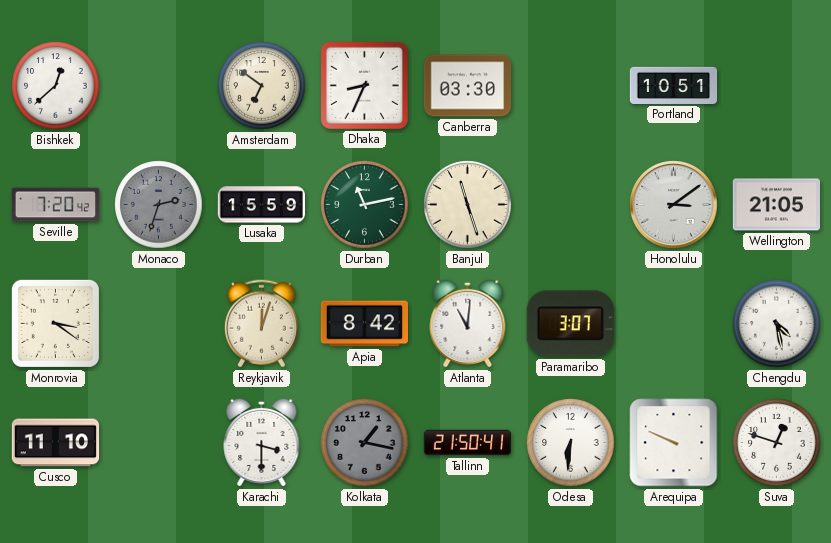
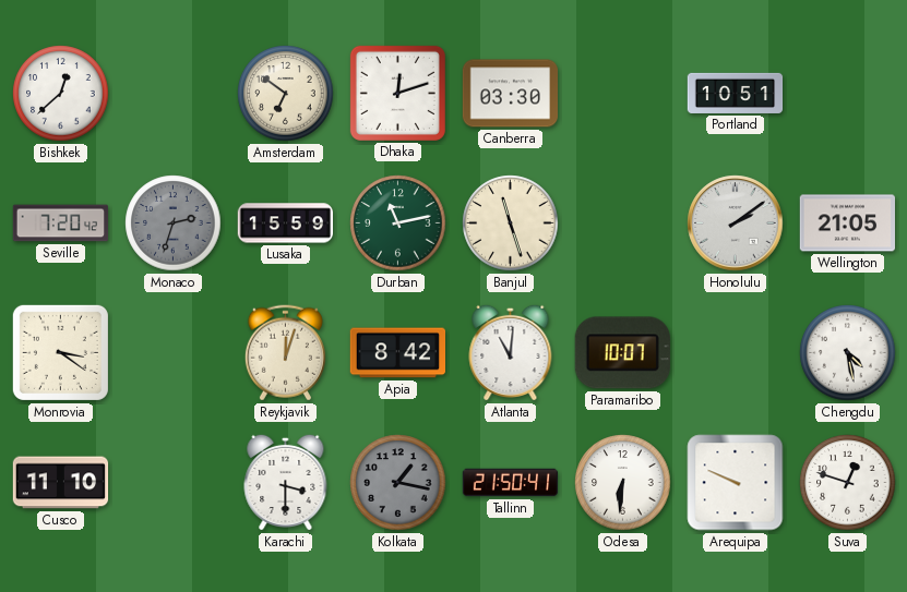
Dhaka: 8:34 -> 12:12
Honolulu: 3:09 -> 2:09
Paramaribo: 3:07 -> 10:07
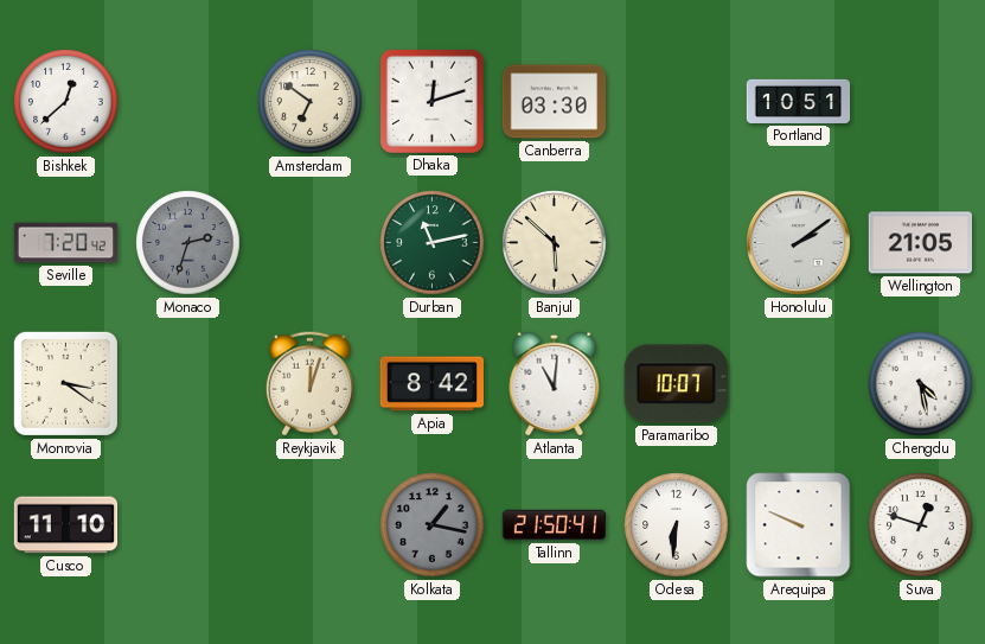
Lusaka: 15:59 -> none
Banjul: 11:27 -> 5:52
Karachi: 3:30 -> none
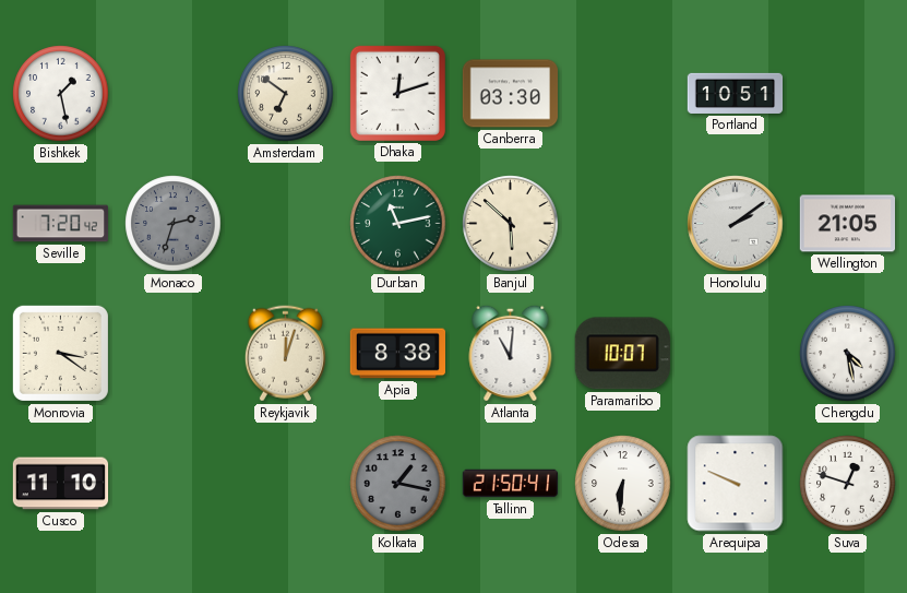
Bishkek: 12:38 -> 1:28
Apia: 8:42 -> 8:38
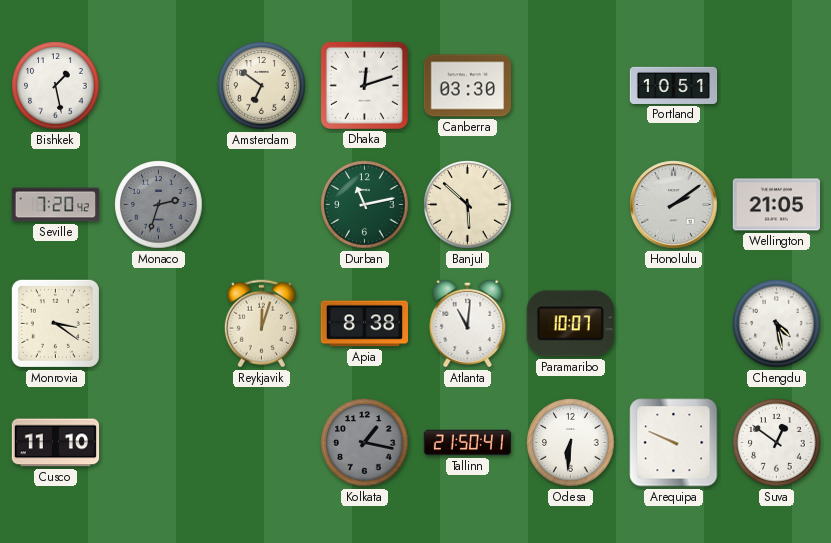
Suva: 12:48 -> 12:51
